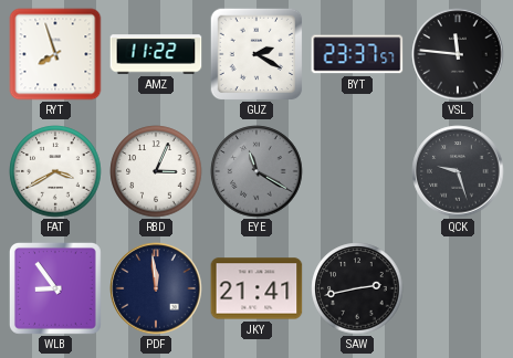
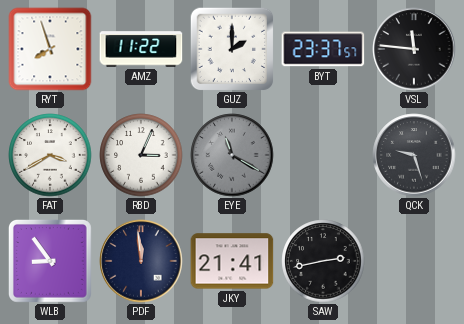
GUZ: 2:20 -> 2:00
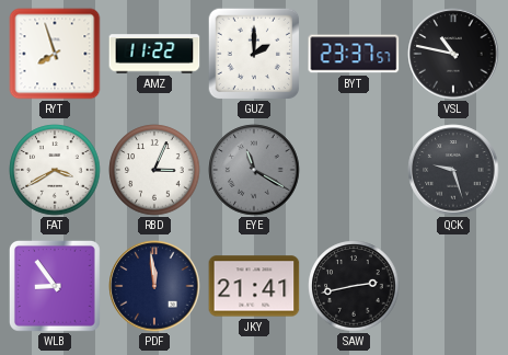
VSL: 11:46 -> 10:47
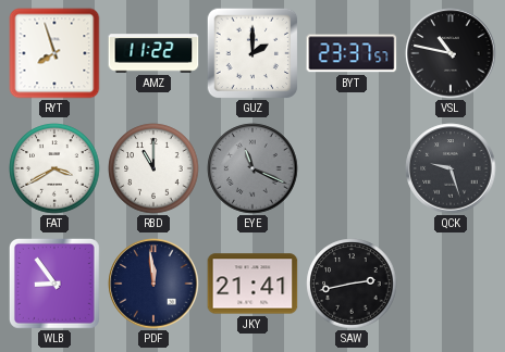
RBD: 3:04 -> 11:00
EYE: 11:20 -> 11:19
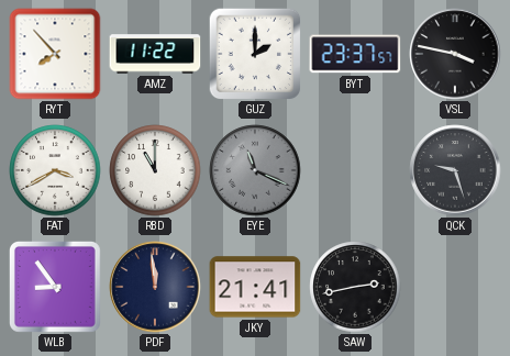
RYT: 7:57 -> 7:53
VSL: 10:47 -> 3:47
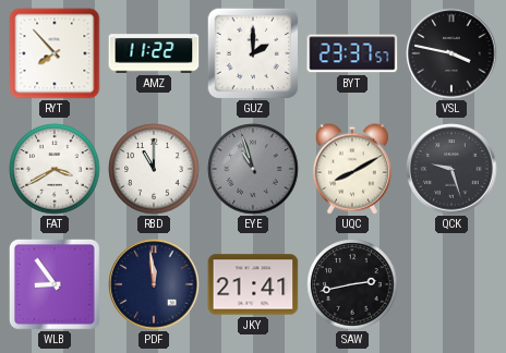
EYE: 11:19 -> 10:57
UQC: none -> 8:10
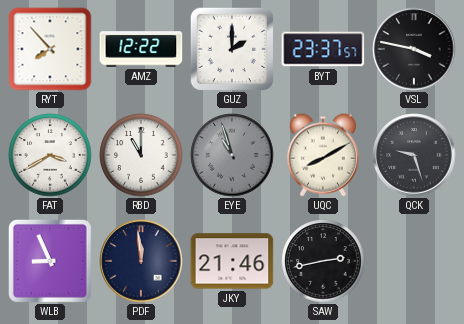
AMZ: 11:22 -> 12:22
WLB: 8:54 -> 8:56
JKY: 21:41 -> 21:46
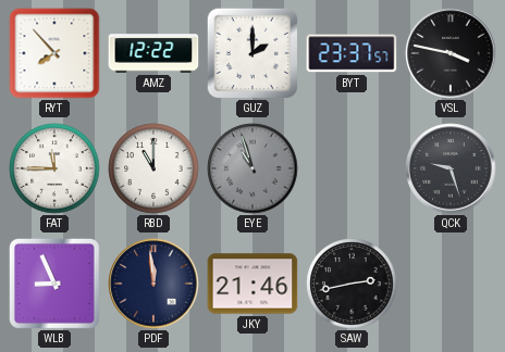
FAT: 3:40 -> 11:45
UQC: 8:10 -> none
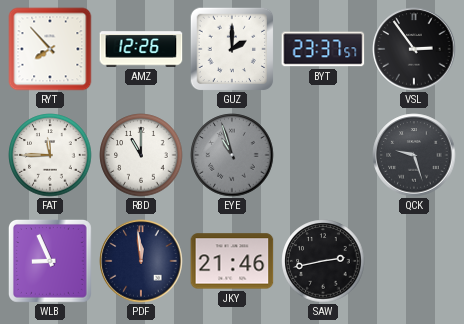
AMZ: 12:22 -> 12:26
VSL: 3:47 -> 2:54
